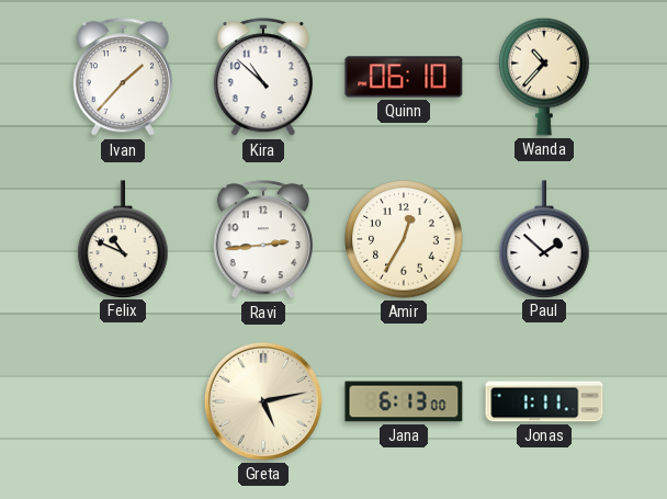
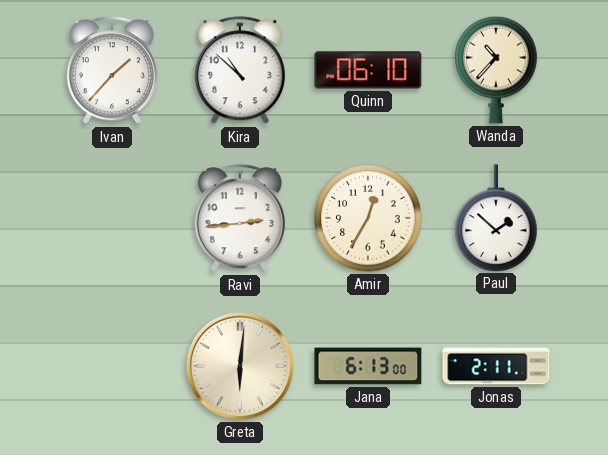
Felix: 10:49 -> none
Greta: 5:13 -> 6:01
Jonas: 1:11 -> 2:11
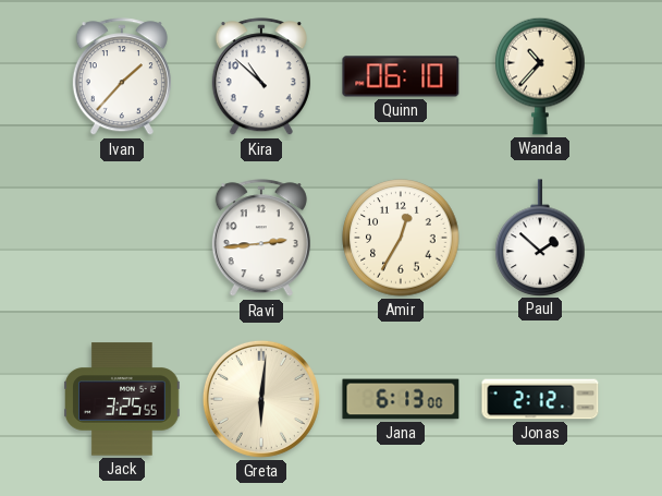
Jack: none -> 3:25
Jonas: 2:11 -> 2:12
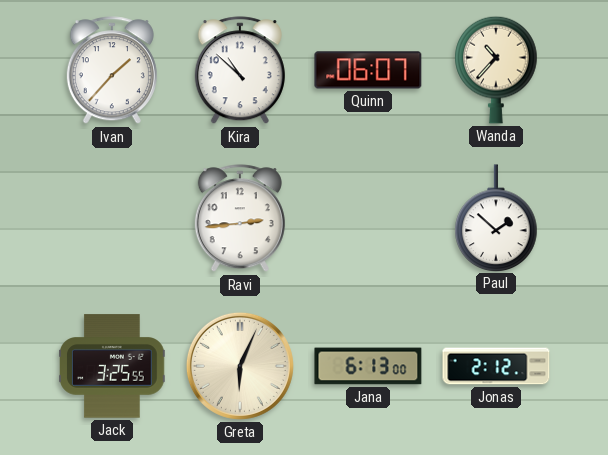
Quinn: 06:10 -> 06:07
Amir: 12:35 -> none
Greta: 6:01 -> 6:04
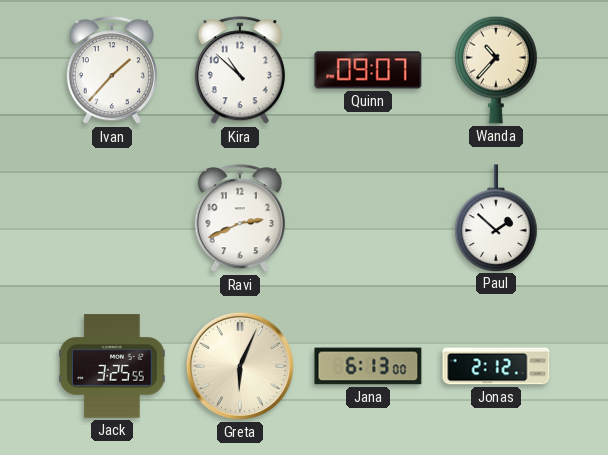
Quinn: 06:07 -> 09:07
Ravi: 2:44 -> 2:41
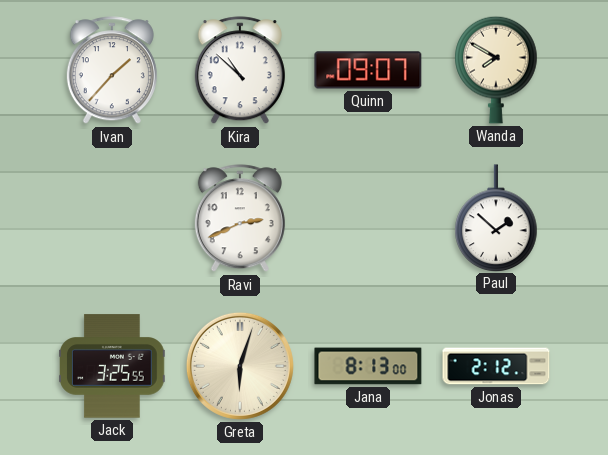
Wanda: 10:37 -> 7:50
Greta: 6:04 -> 6:03
Jana: 6:13 -> 8:13
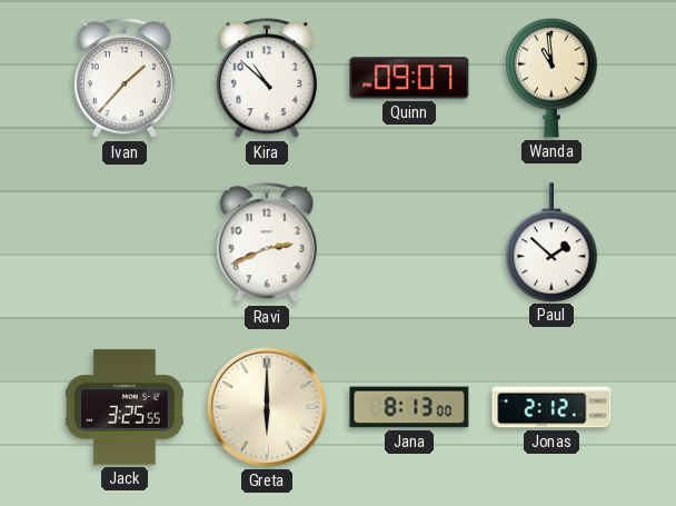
Wanda: 7:50 -> 10:59
Greta: 6:03 -> 6:00
